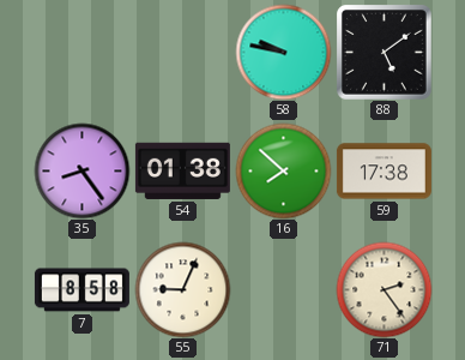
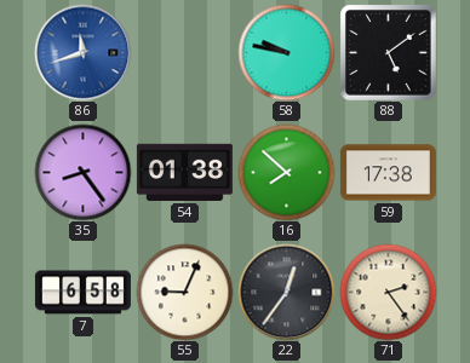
86: none -> 11:42
7: 8:58 -> 6:58
22: none -> 12:36
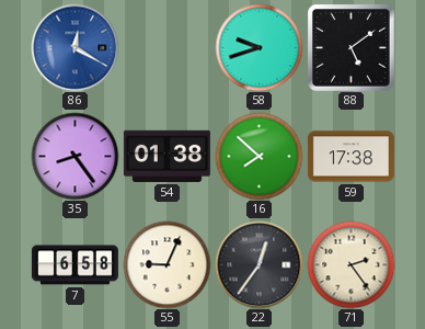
86: 11:42 -> 12:20
58: 9:47 -> 9:42
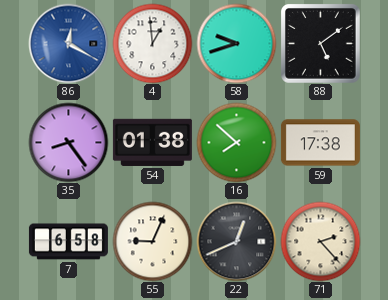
4: none -> 12:59
22: 12:36 -> 12:41
71: 2:24 -> 2:23
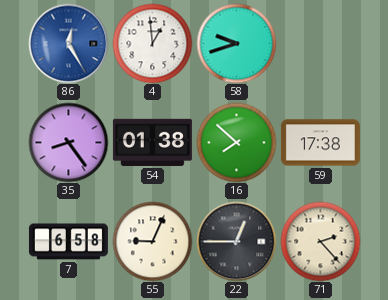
86: 12:20 -> 12:25
88: 5:09 -> none
22: 12:41 -> 12:45
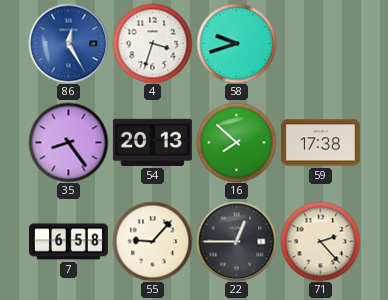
4: 12:59 -> 3:33
54: 01:38 -> 20:13
55: 9:04 -> 9:07
